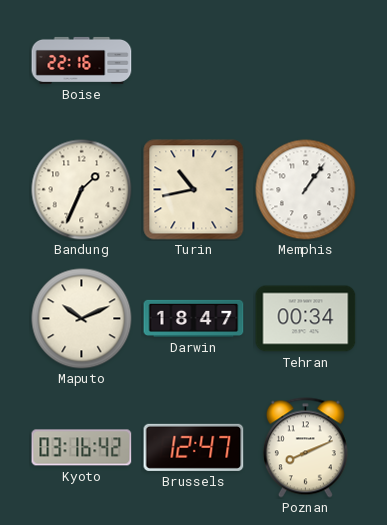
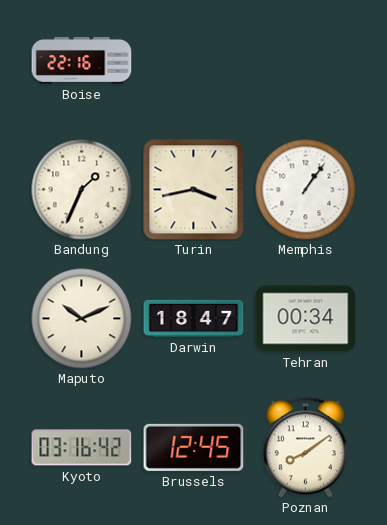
Turin: 10:43 -> 3:43
Brussels: 12:47 -> 12:45
Poznan: 8:11 -> 8:09
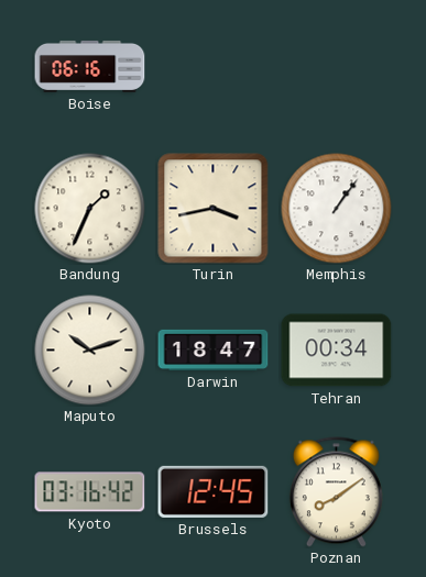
Boise: 22:16 -> 06:16
Maputo: 10:11 -> 10:12
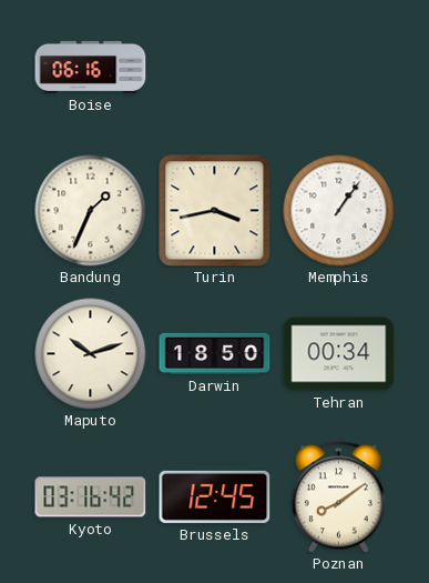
Darwin: 18:47 -> 18:50
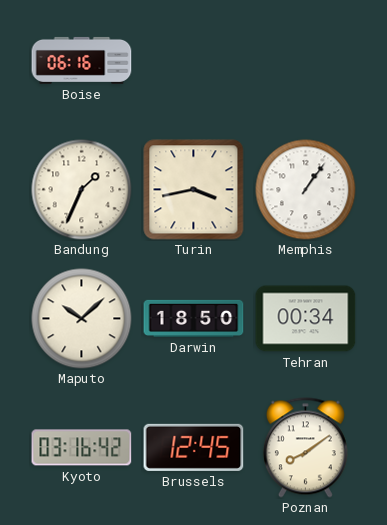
Maputo: 10:12 -> 10:08
